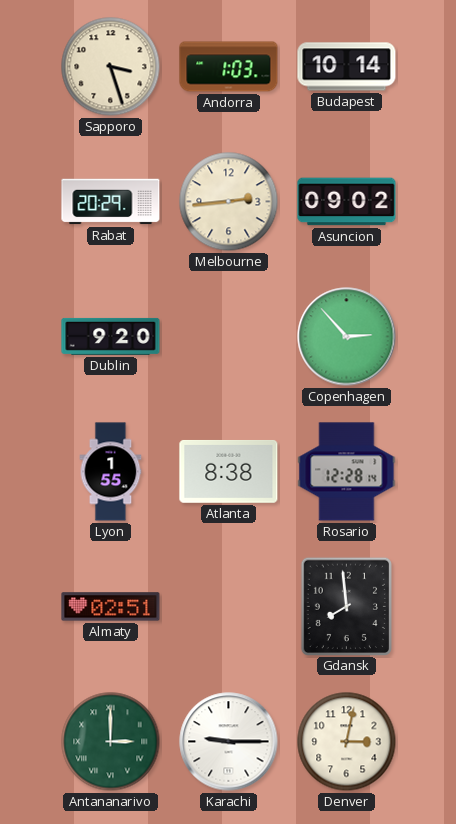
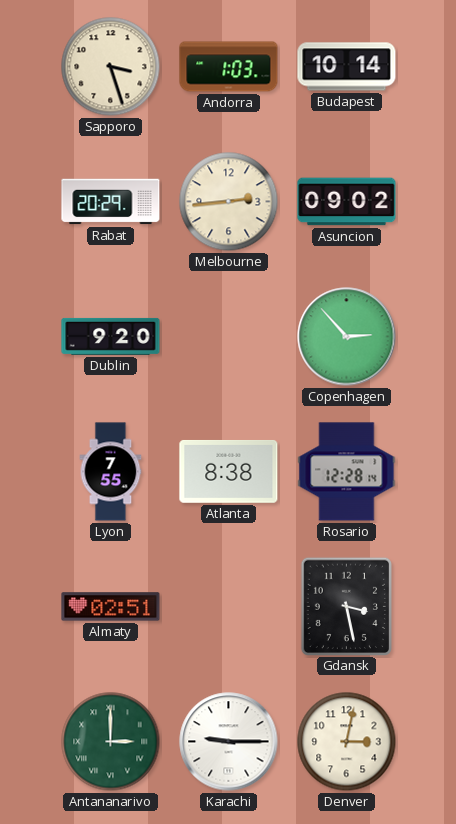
Lyon: 1:55 -> 7:55
Gdansk: 7:59 -> 3:28
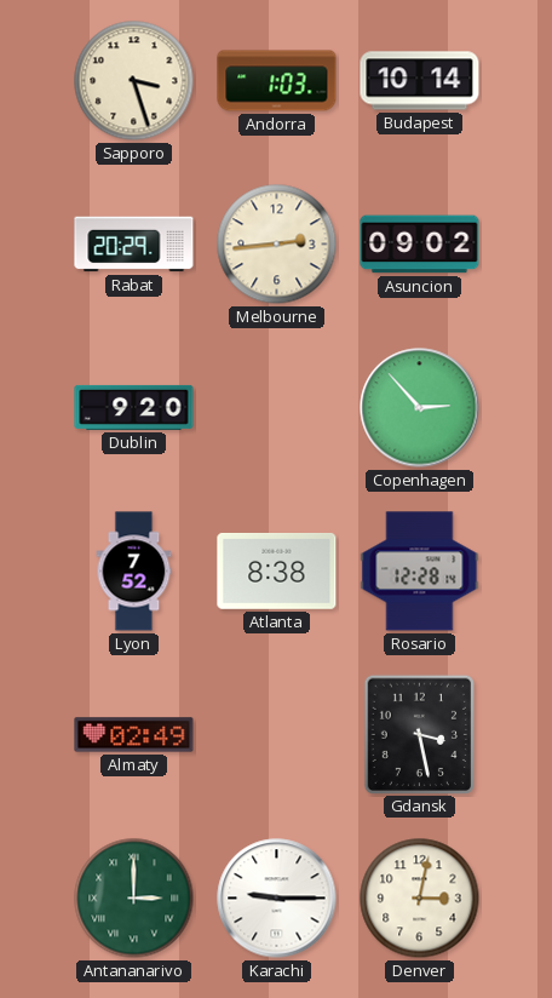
Lyon: 7:55 -> 7:52
Almaty: 02:51 -> 02:49
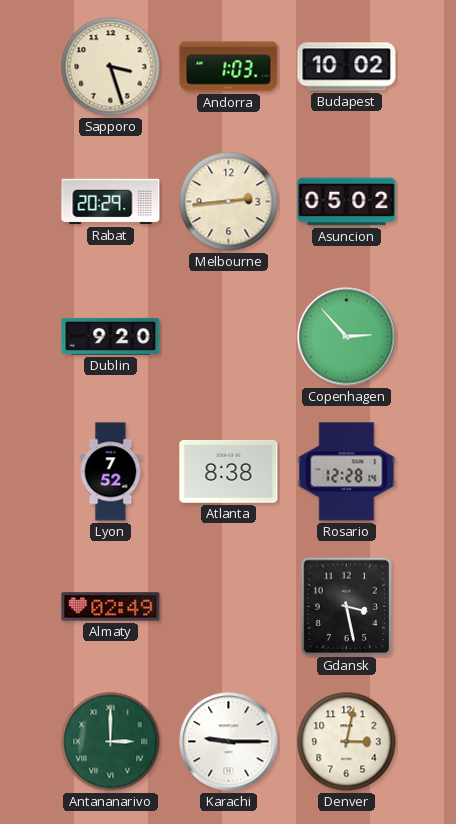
Budapest: 10:14 -> 10:02
Asuncion: 09:02 -> 05:02
